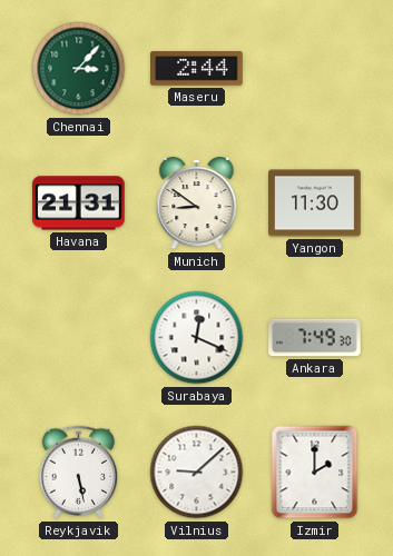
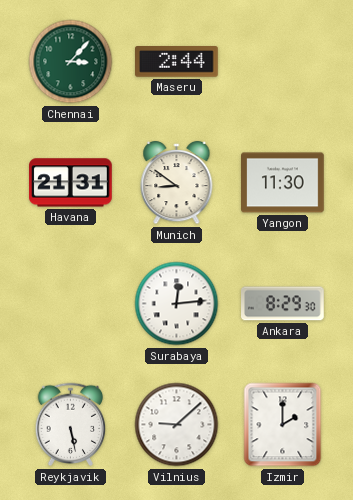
Surabaya: 12:19 -> 12:14
Ankara: 7:49 -> 8:29
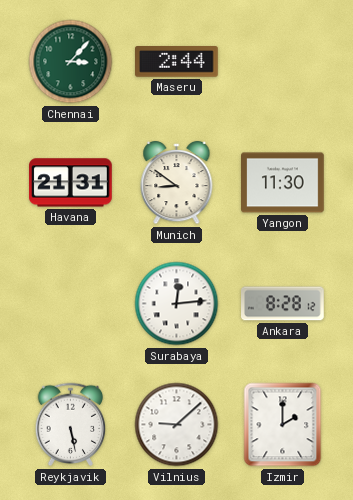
Ankara: 8:29 -> 8:28
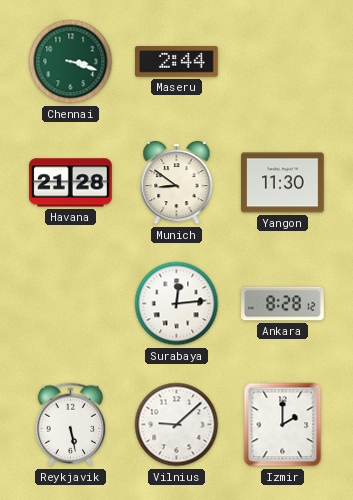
Chennai: 3:07 -> 3:18
Havana: 21:31 -> 21:28
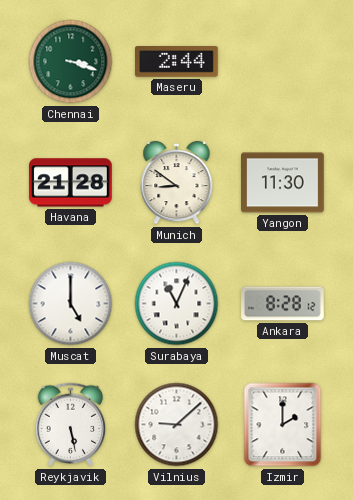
Muscat: none -> 5:00
Surabaya: 12:14 -> 11:04
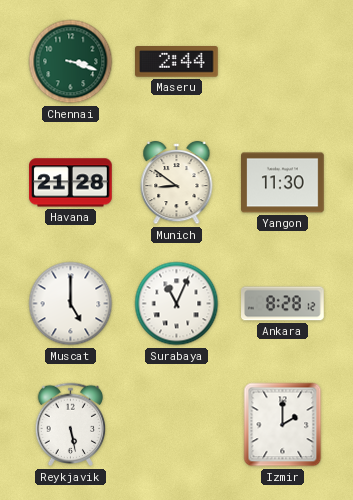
Vilnius: 9:08 -> none
